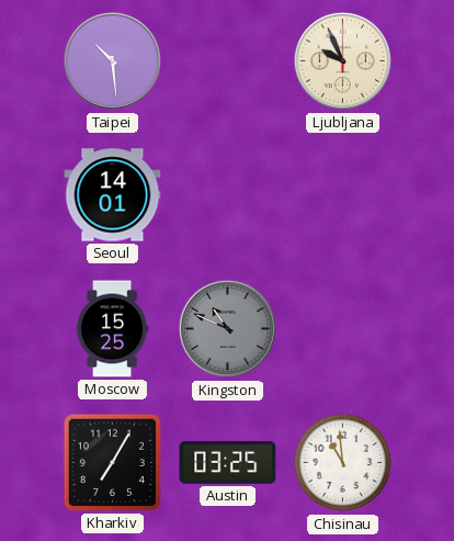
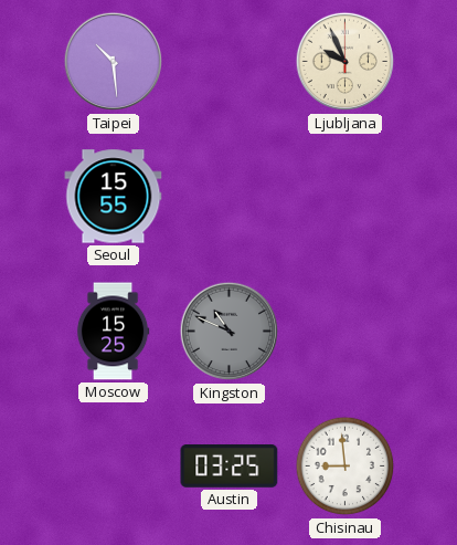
Seoul: 14:01 -> 15:55
Kharkiv: 7:05 -> none
Chisinau: 10:59 -> 8:59
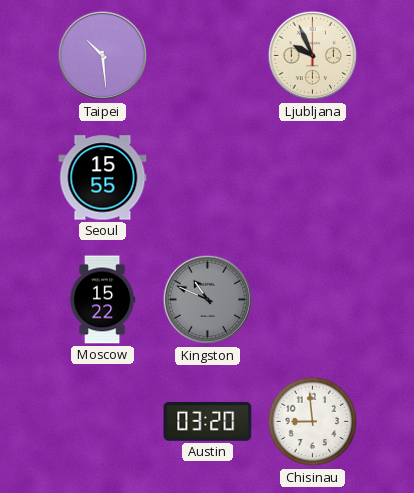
Moscow: 15:25 -> 15:22
Austin: 03:25 -> 03:20
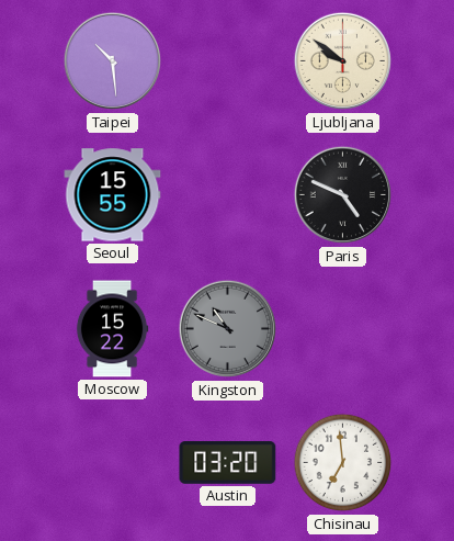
Ljubljana: 9:56 -> 9:51
Paris: none -> 4:49
Chisinau: 8:59 -> 6:59
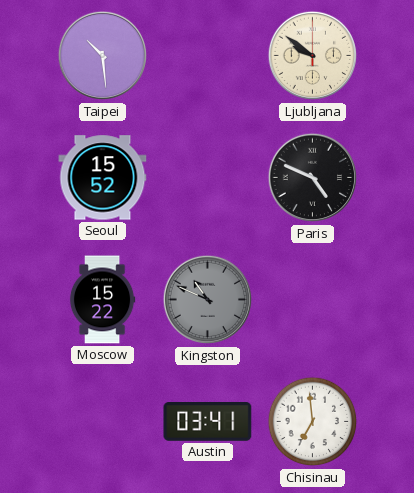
Seoul: 15:55 -> 15:52
Austin: 03:20 -> 03:41
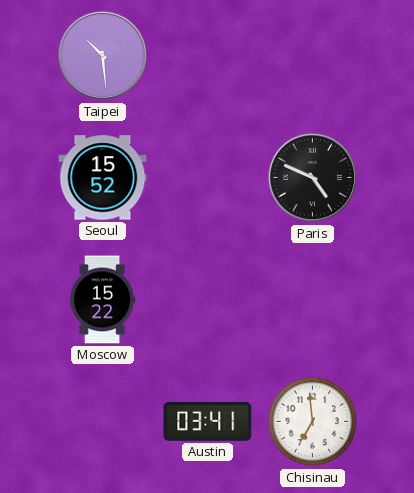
Ljubljana: 9:51 -> none
Kingston: 10:49 -> none
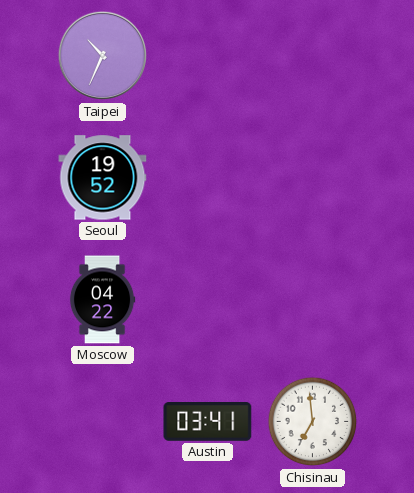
Taipei: 10:29 -> 10:34
Seoul: 15:52 -> 19:52
Paris: 4:49 -> none
Moscow: 15:22 -> 04:22
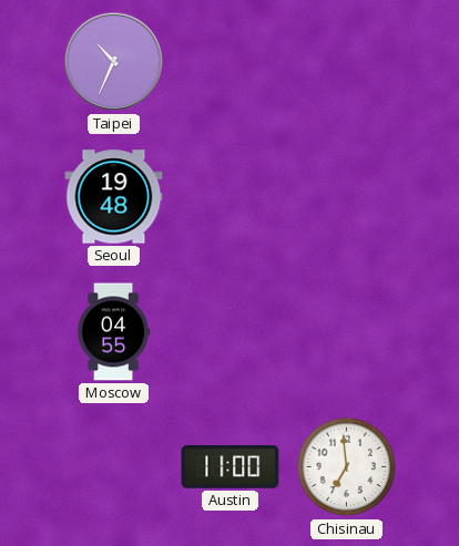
Seoul: 19:52 -> 19:48
Moscow: 04:22 -> 04:55
Austin: 03:41 -> 11:00
